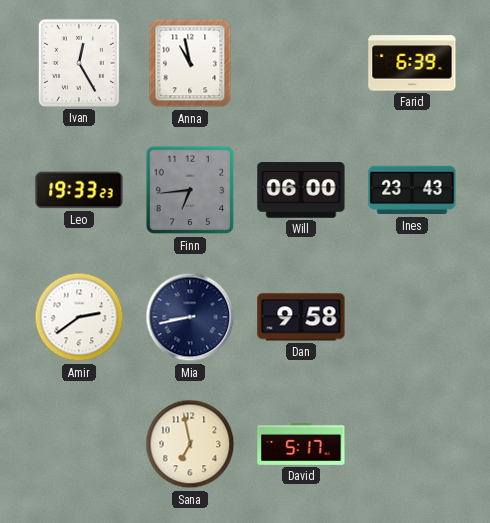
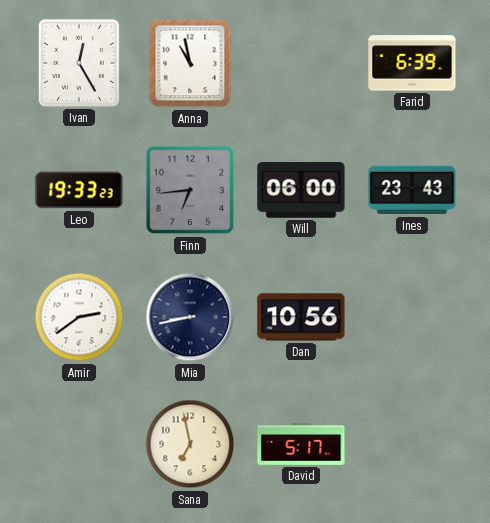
Dan: 9:58 -> 10:56
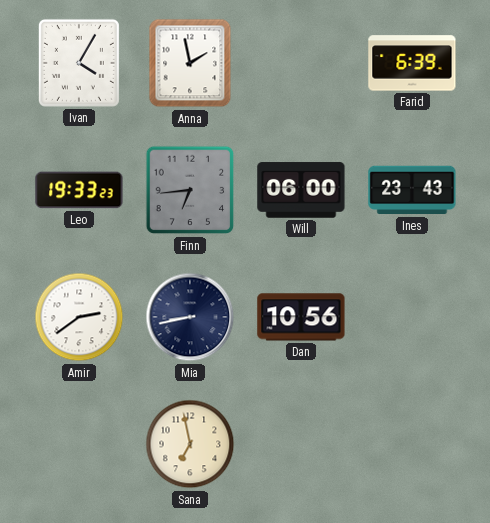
Ivan: 12:25 -> 4:05
Anna: 10:58 -> 1:58
David: 5:17 -> none
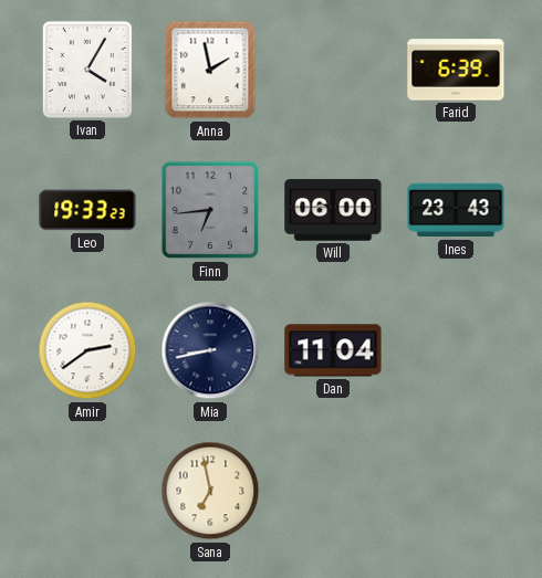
Dan: 10:56 -> 11:04
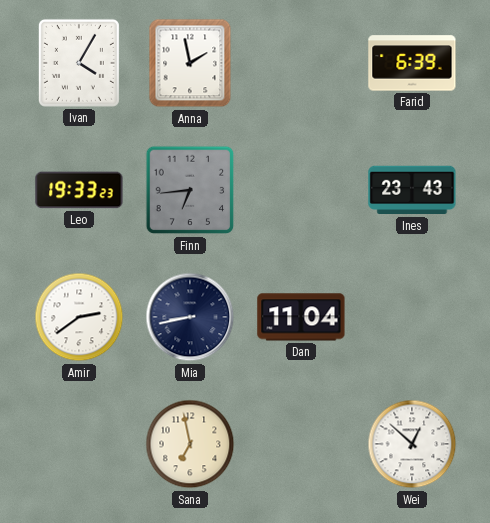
Will: 06:00 -> none
Wei: none -> 12:52
